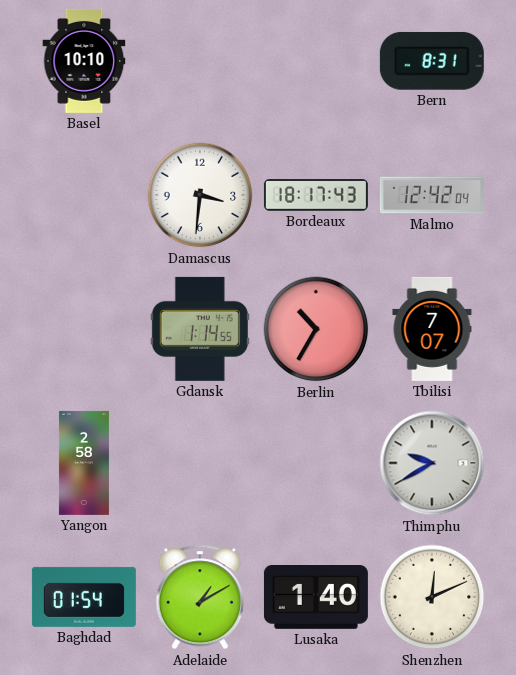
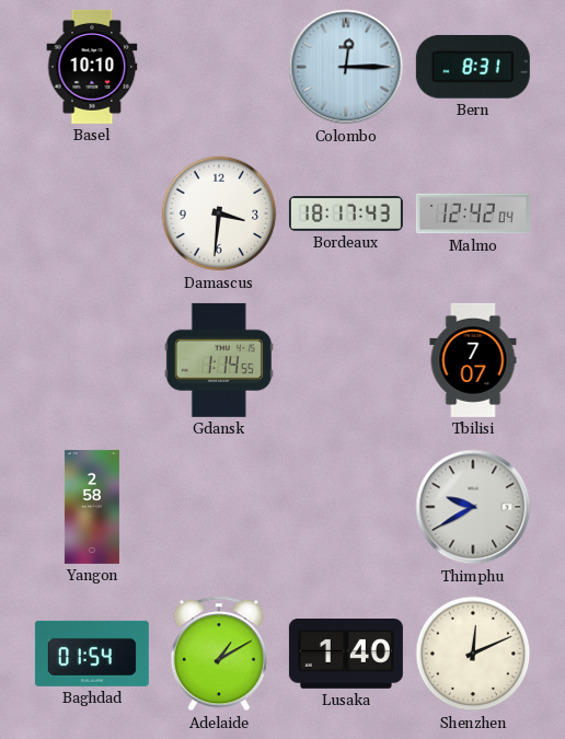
Colombo: none -> 12:15
Berlin: 10:35 -> none
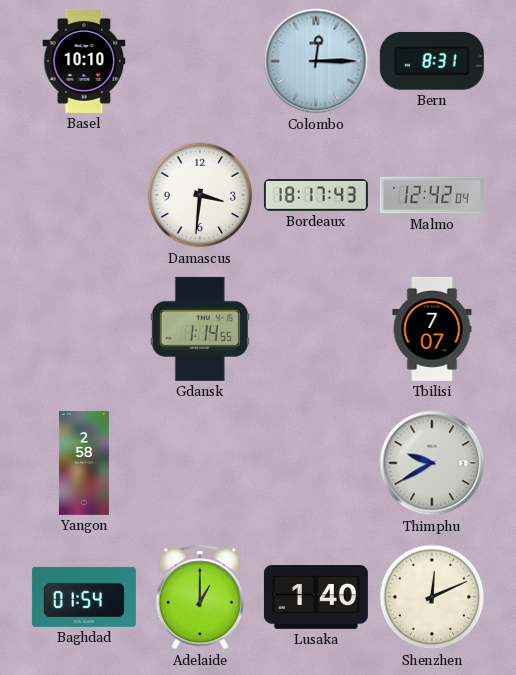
Adelaide: 1:10 -> 1:00
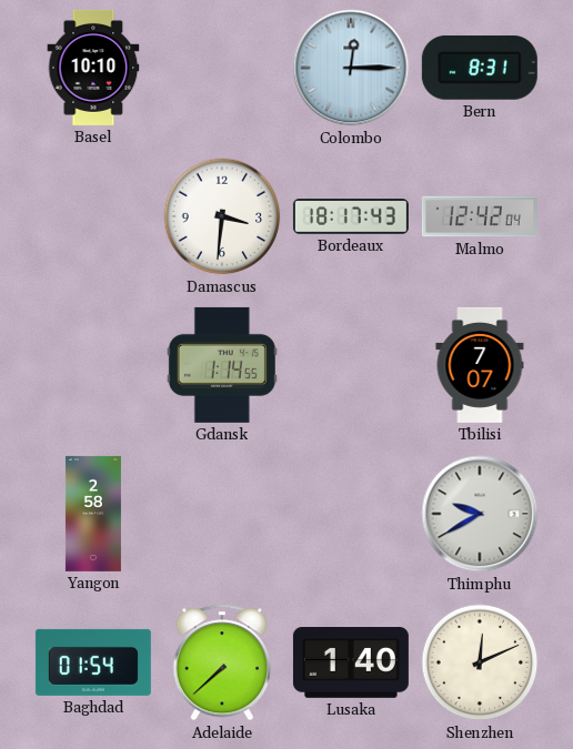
Adelaide: 1:00 -> 7:38
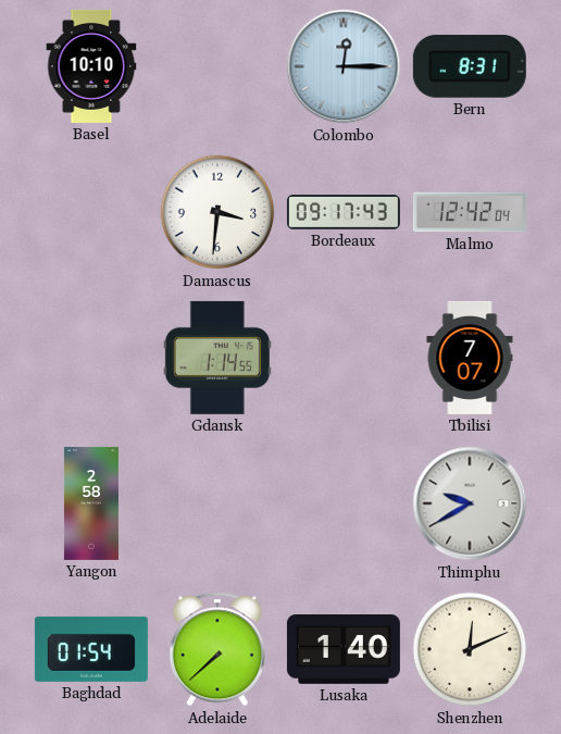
Bordeaux: 18:17 -> 09:17
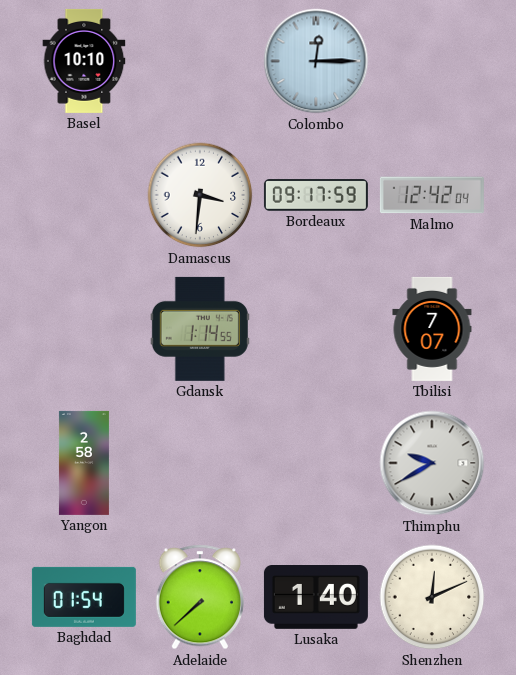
Bern: 8:31 -> none
Bordeaux: 09:17:43 -> 09:17:59
